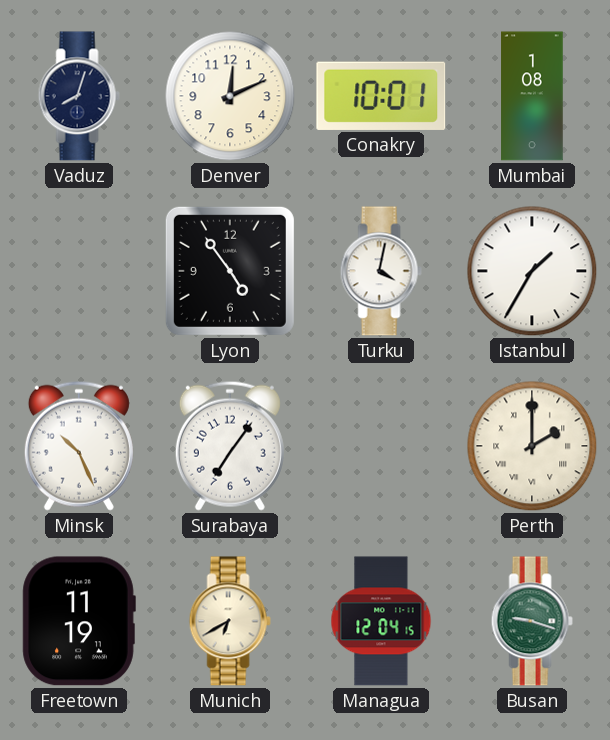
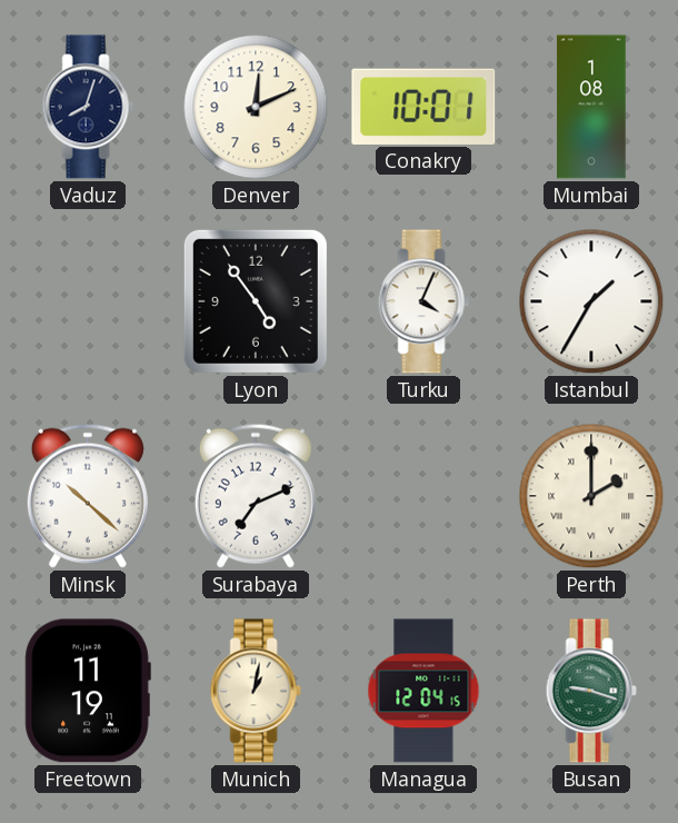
Turku: 4:02 -> 4:04
Minsk: 10:26 -> 10:22
Surabaya: 7:06 -> 7:11
Munich: 6:40 -> 1:02
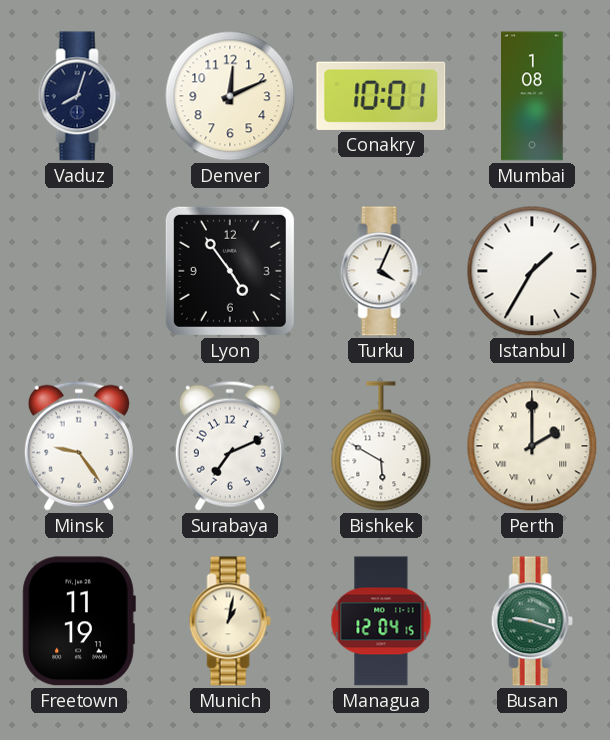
Minsk: 10:22 -> 9:24
Bishkek: none -> 5:50
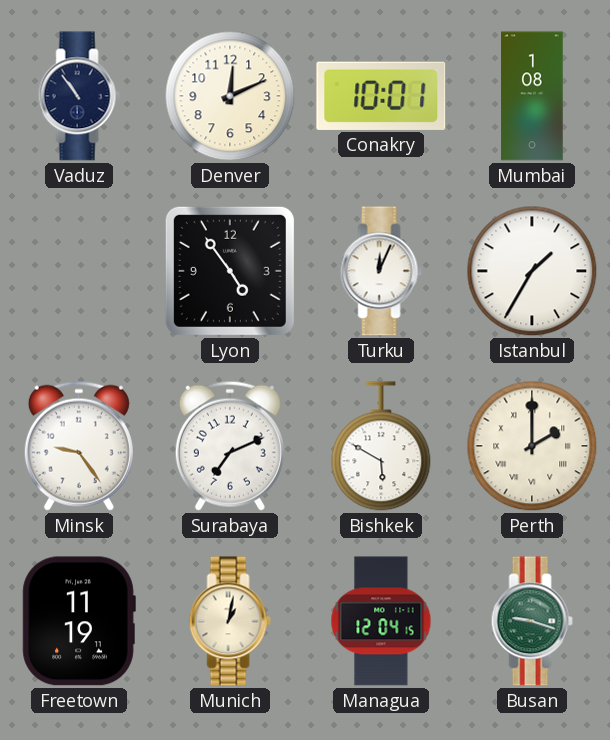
Vaduz: 8:03 -> 10:54
Turku: 4:04 -> 12:04
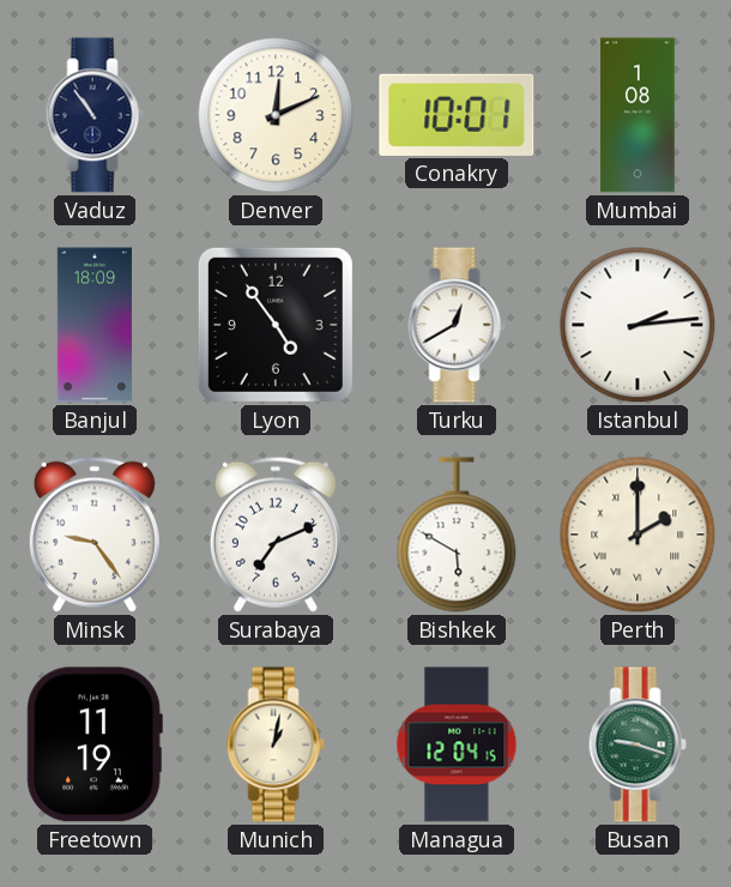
Banjul: none -> 18:09
Turku: 12:04 -> 12:40
Istanbul: 1:35 -> 2:14
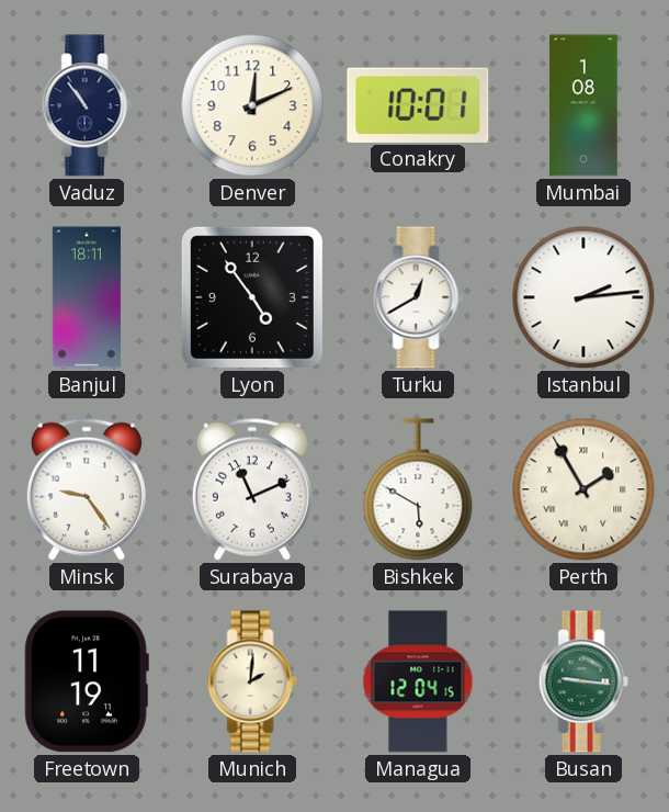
Banjul: 18:09 -> 18:11
Surabaya: 7:11 -> 11:11
Perth: 2:00 -> 1:55
Munich: 1:02 -> 2:01
Busan: 9:18 -> 9:16
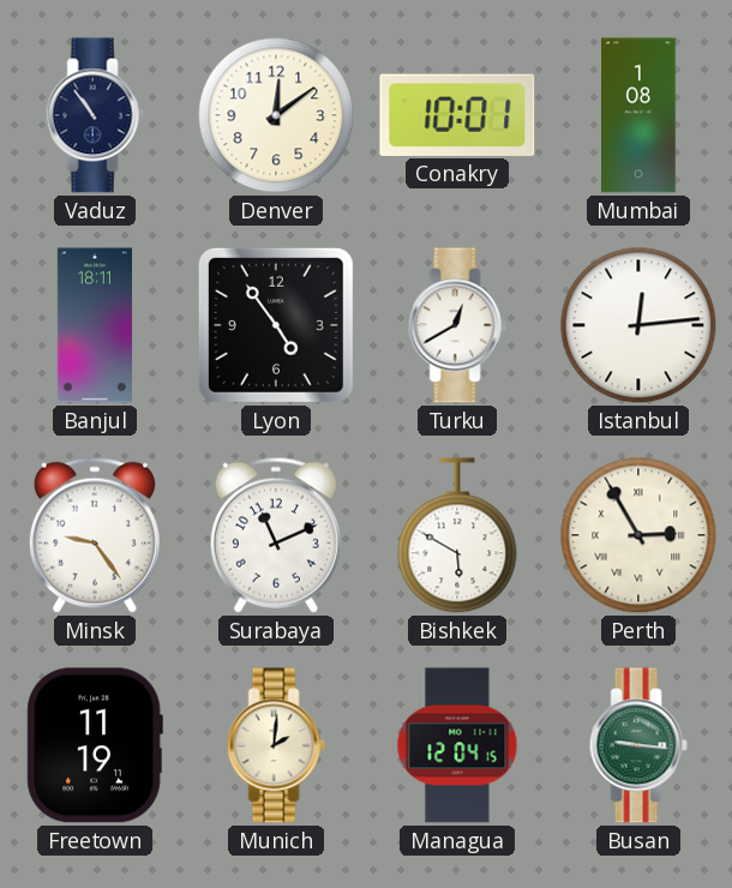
Denver: 12:11 -> 12:09
Istanbul: 2:14 -> 12:14
Perth: 1:55 -> 2:55
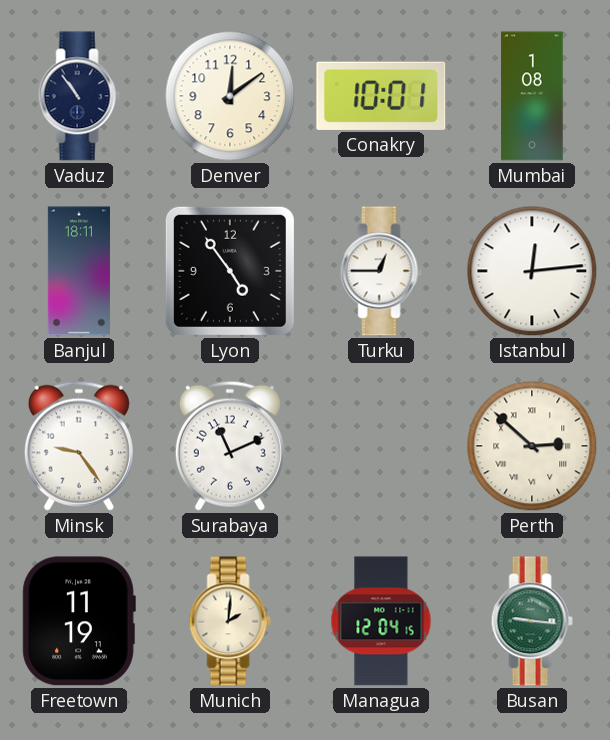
Turku: 12:40 -> 12:45
Bishkek: 5:50 -> none
Perth: 2:55 -> 2:52
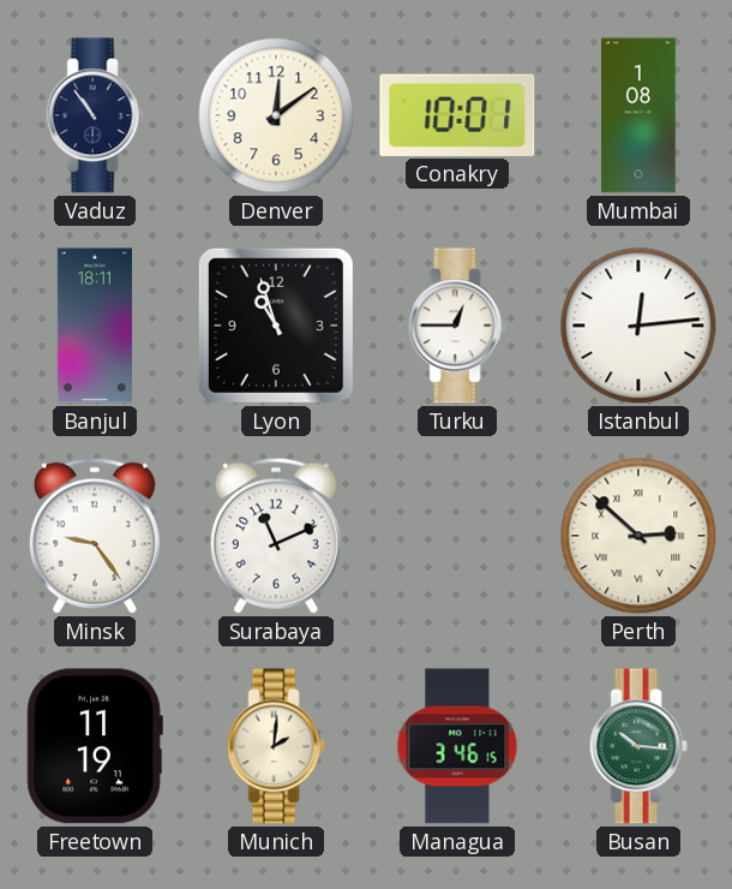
Lyon: 4:54 -> 10:57
Managua: 12:04 -> 3:46
Busan: 9:16 -> 10:16
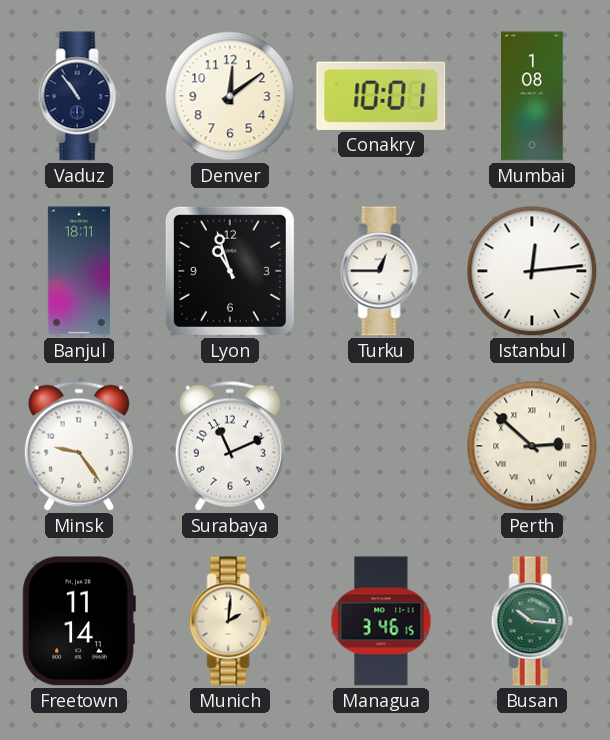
Freetown: 11:19 -> 11:14
